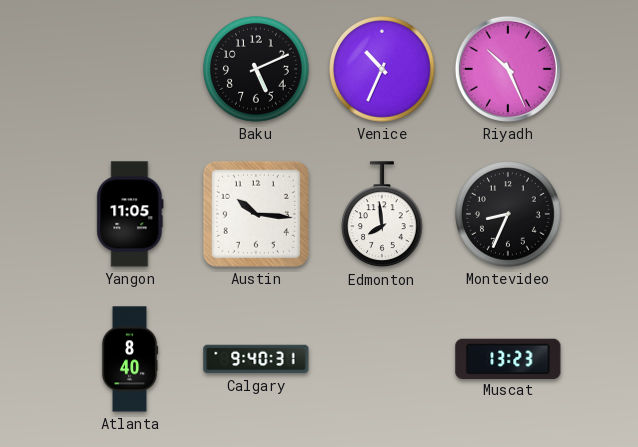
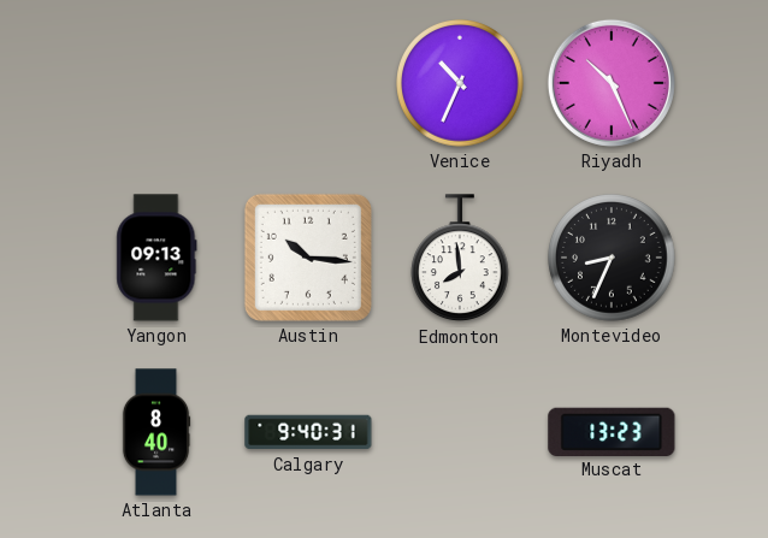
Baku: 5:11 -> none
Yangon: 11:05 -> 09:13
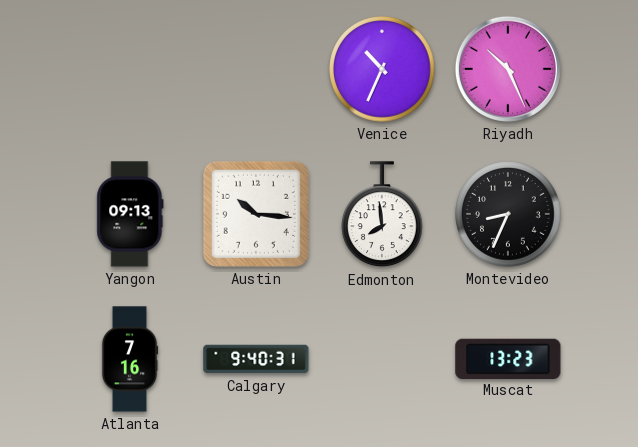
Atlanta: 8:40 -> 7:16
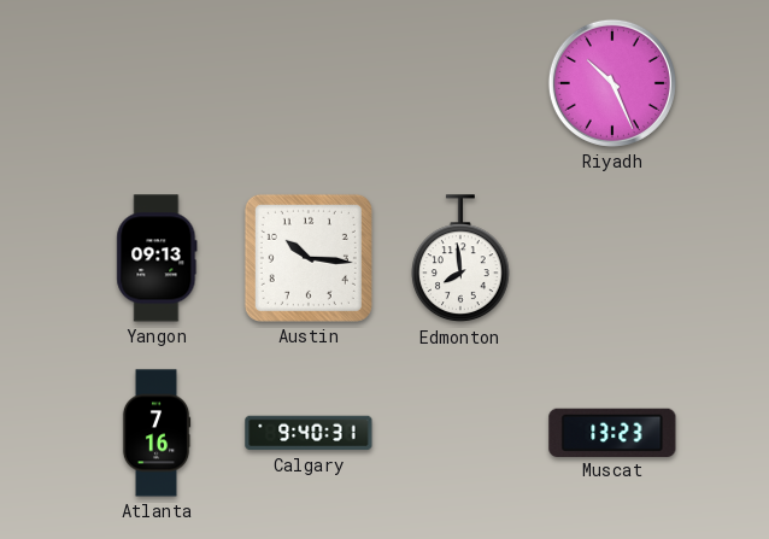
Venice: 10:34 -> none
Montevideo: 8:34 -> none
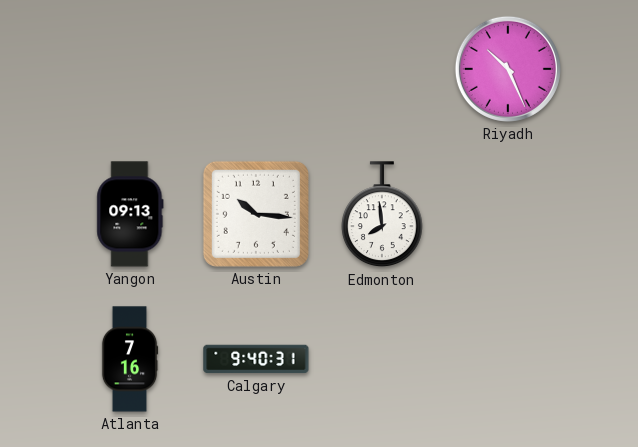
Muscat: 13:23 -> none
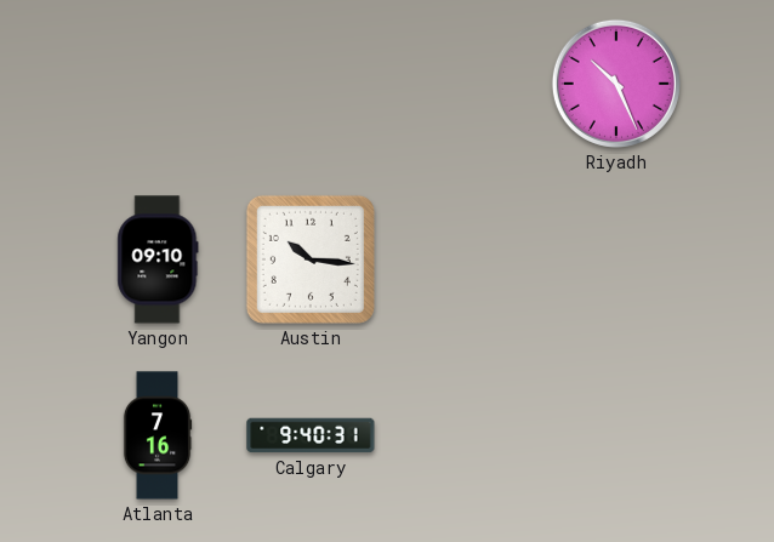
Yangon: 09:13 -> 09:10
Edmonton: 7:59 -> none
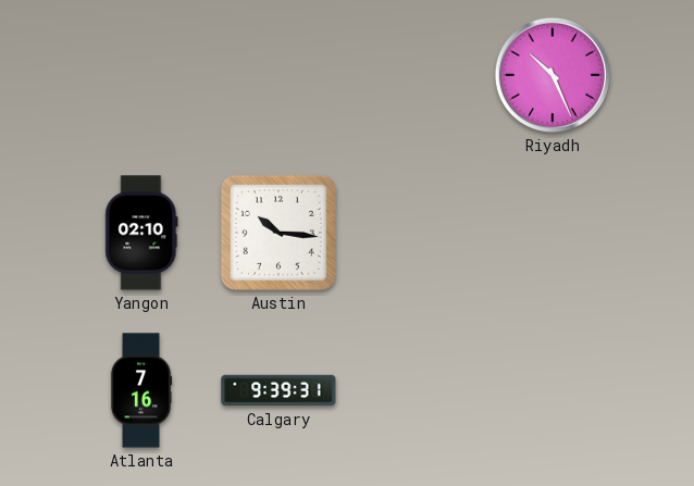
Yangon: 09:10 -> 02:10
Calgary: 9:40 -> 9:39
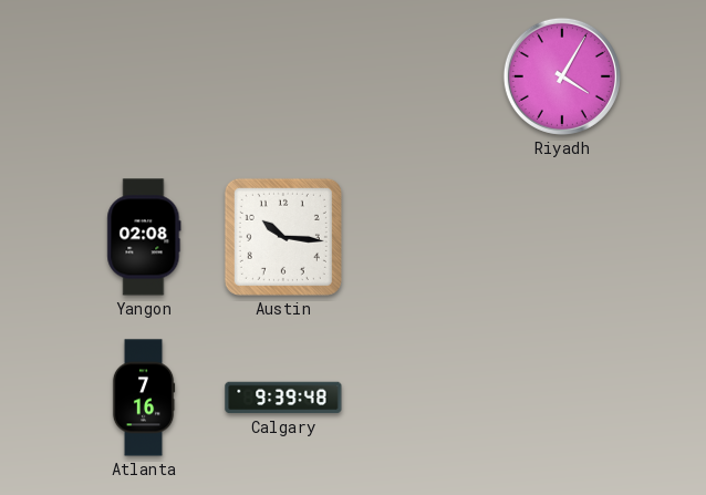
Riyadh: 10:26 -> 4:05
Yangon: 02:10 -> 02:08
Calgary: 9:39:31 -> 9:39:48
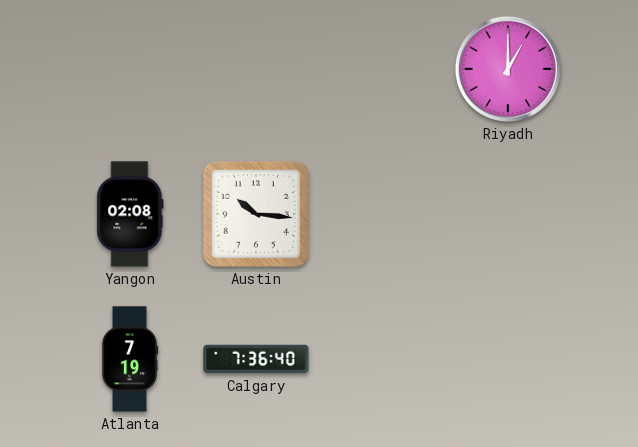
Riyadh: 4:05 -> 1:00
Atlanta: 7:16 -> 7:19
Calgary: 9:39 -> 7:36
